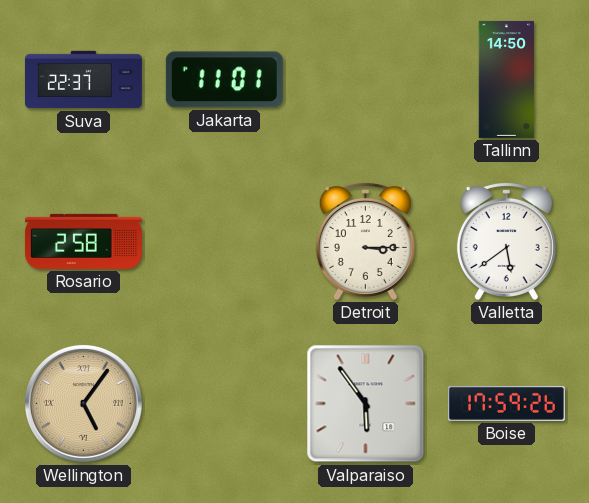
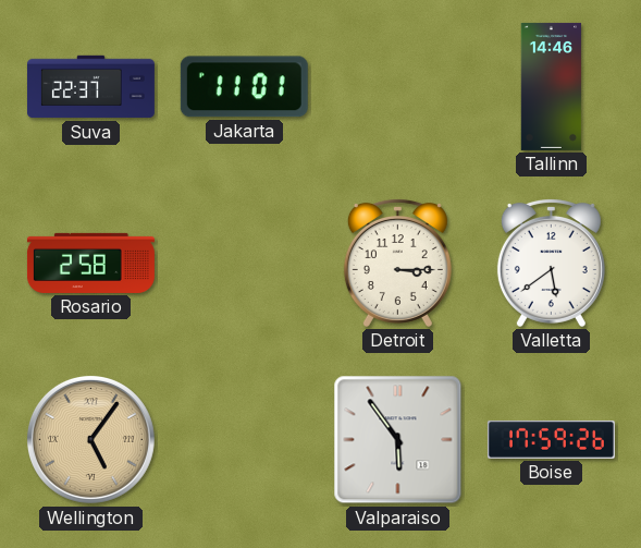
Tallinn: 14:50 -> 14:46
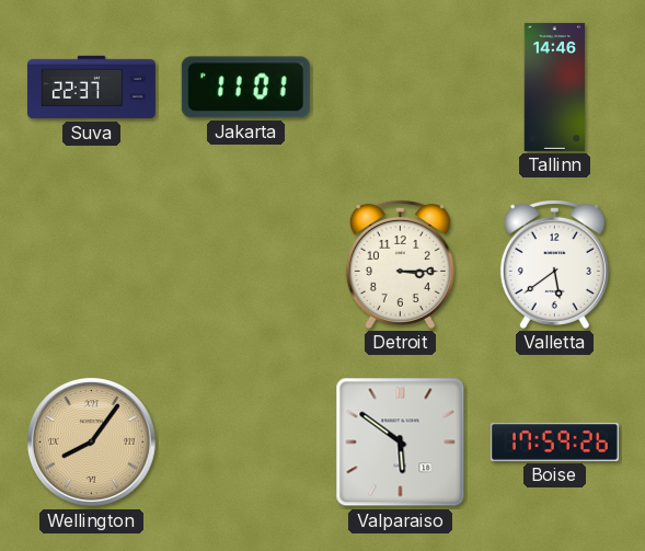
Rosario: 2:58 -> none
Wellington: 5:06 -> 8:06
Valparaiso: 5:54 -> 5:51
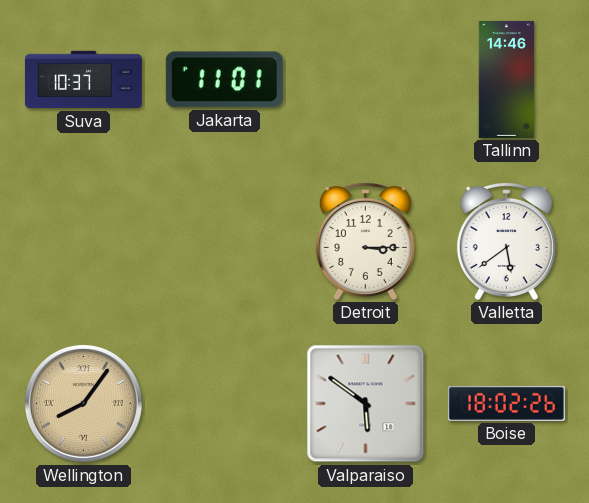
Suva: 22:37 -> 10:37
Boise: 17:59 -> 18:02
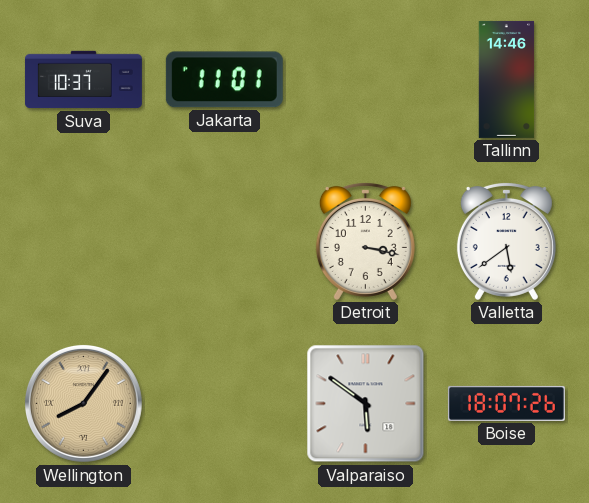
Detroit: 3:15 -> 3:17
Boise: 18:02 -> 18:07
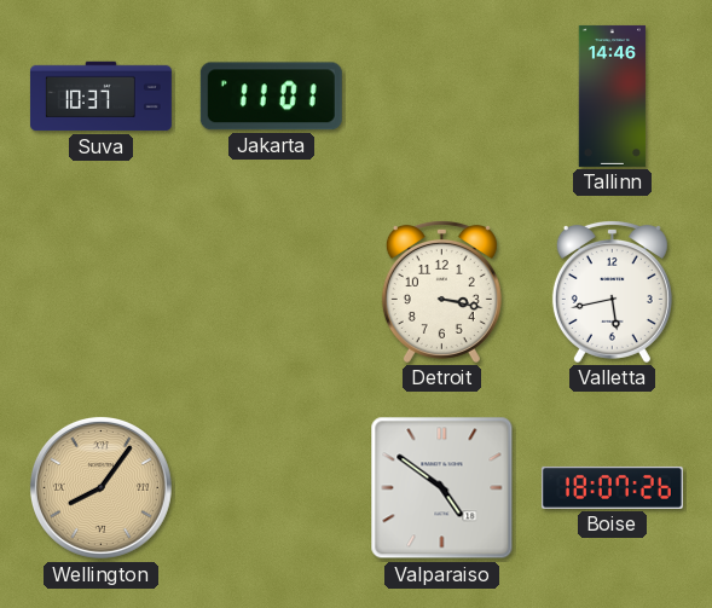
Valletta: 5:39 -> 5:43
Valparaiso: 5:51 -> 4:51
